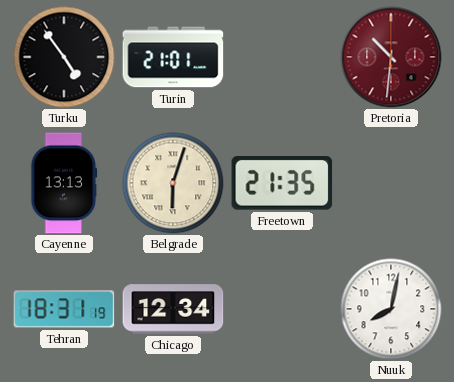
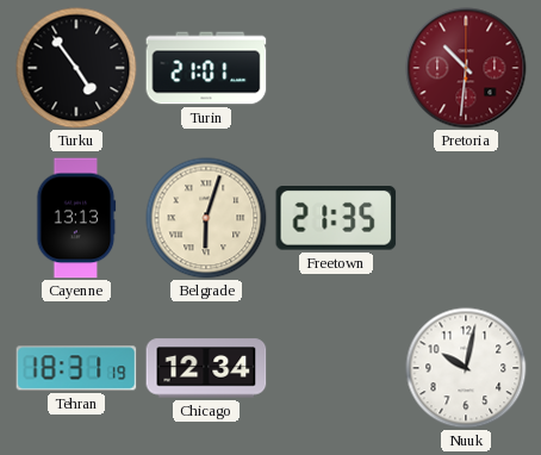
Nuuk: 8:02 -> 10:02
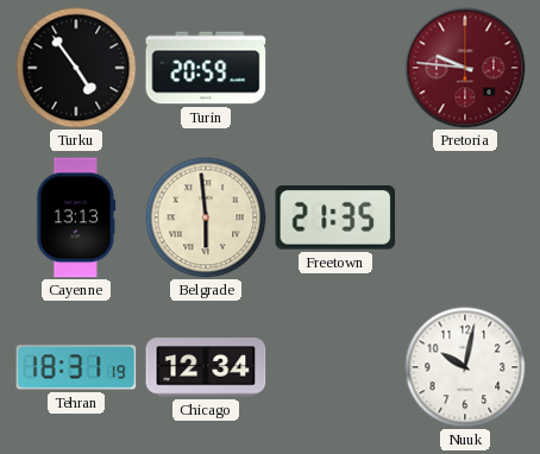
Turin: 21:01 -> 20:59
Pretoria: 10:31 -> 9:46
Belgrade: 6:03 -> 5:59
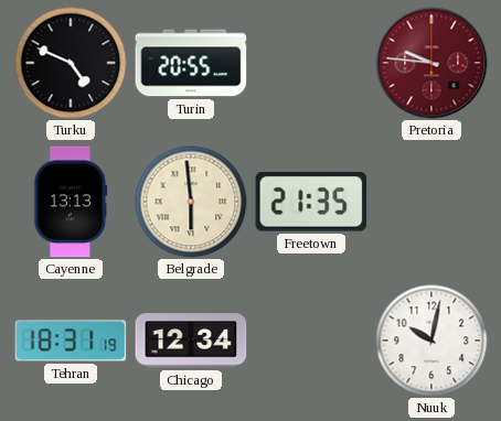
Turku: 4:54 -> 4:49
Turin: 20:59 -> 20:55
